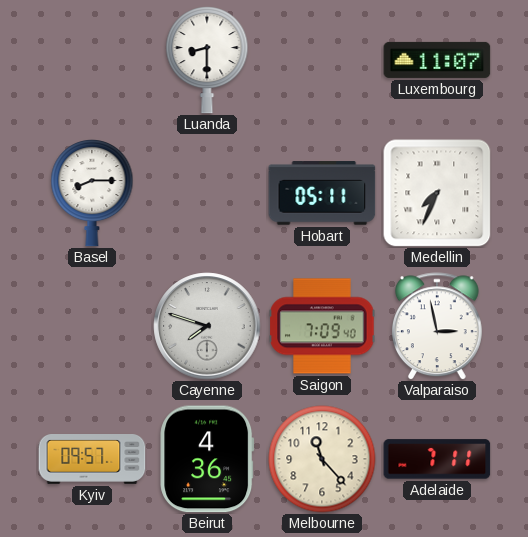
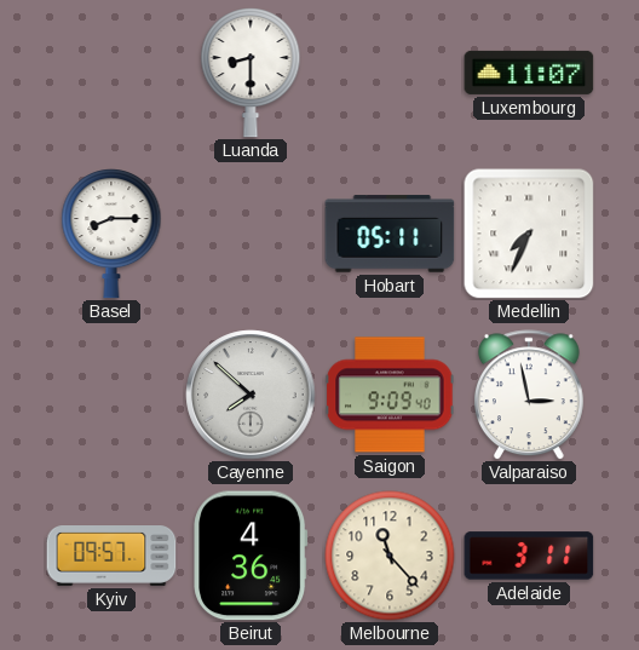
Cayenne: 7:48 -> 7:52
Saigon: 7:09 -> 9:09
Adelaide: 7:11 -> 3:11
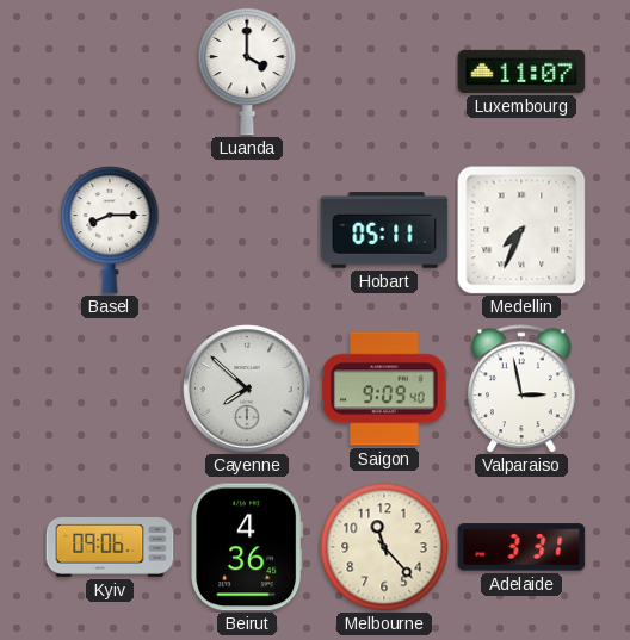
Luanda: 8:30 -> 4:00
Kyiv: 09:57 -> 09:06
Adelaide: 3:11 -> 3:31
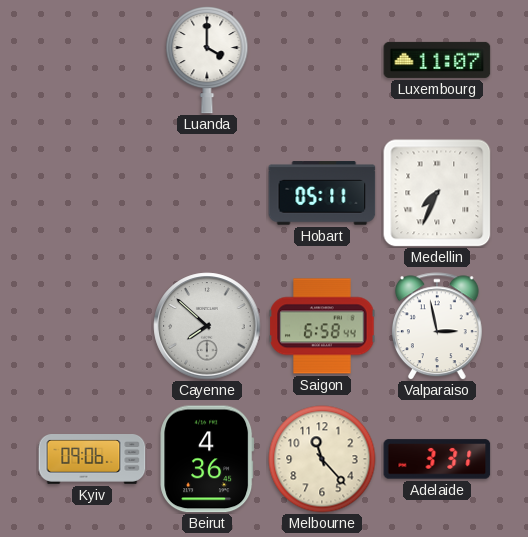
Basel: 8:15 -> none
Saigon: 9:09 -> 6:58
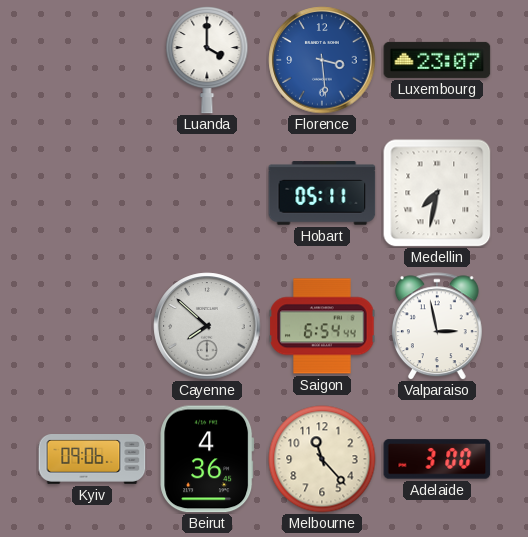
Florence: none -> 3:29
Luxembourg: 11:07 -> 23:07
Medellin: 7:34 -> 7:32
Saigon: 6:58 -> 6:54
Adelaide: 3:31 -> 3:00
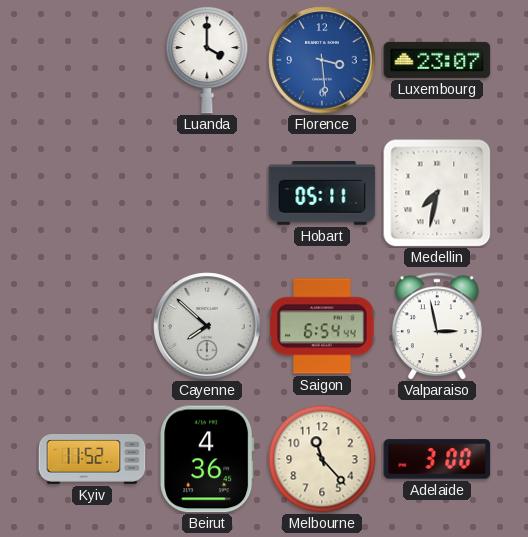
Kyiv: 09:06 -> 11:52
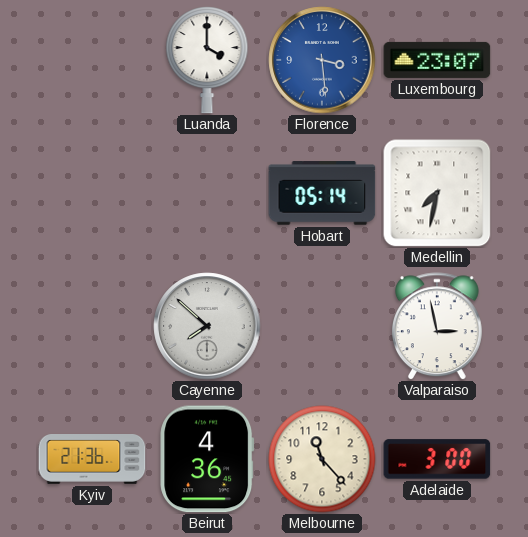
Hobart: 05:11 -> 05:14
Saigon: 6:54 -> none
Kyiv: 11:52 -> 21:36
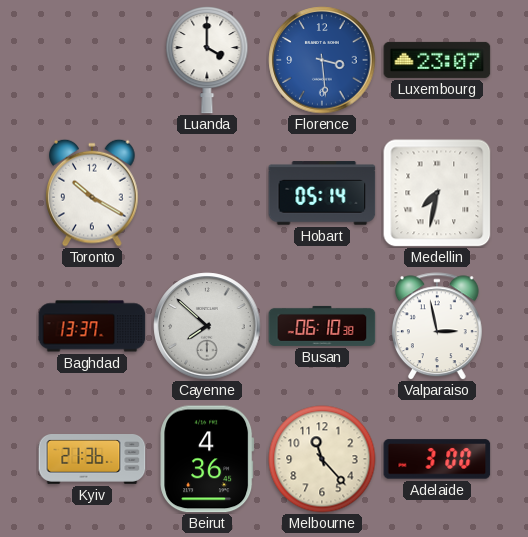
Toronto: none -> 10:20
Baghdad: none -> 13:37
Busan: none -> 06:10
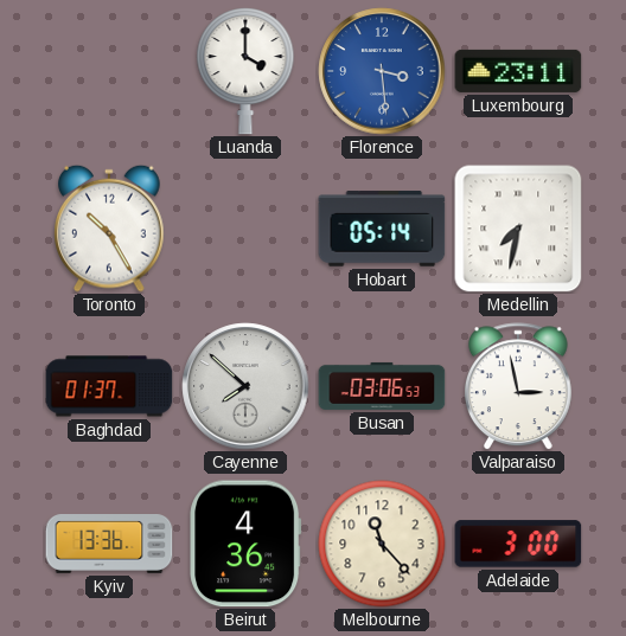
Luxembourg: 23:07 -> 23:11
Toronto: 10:20 -> 10:25
Baghdad: 13:37 -> 01:37
Busan: 06:10 -> 03:06
Kyiv: 21:36 -> 13:36
